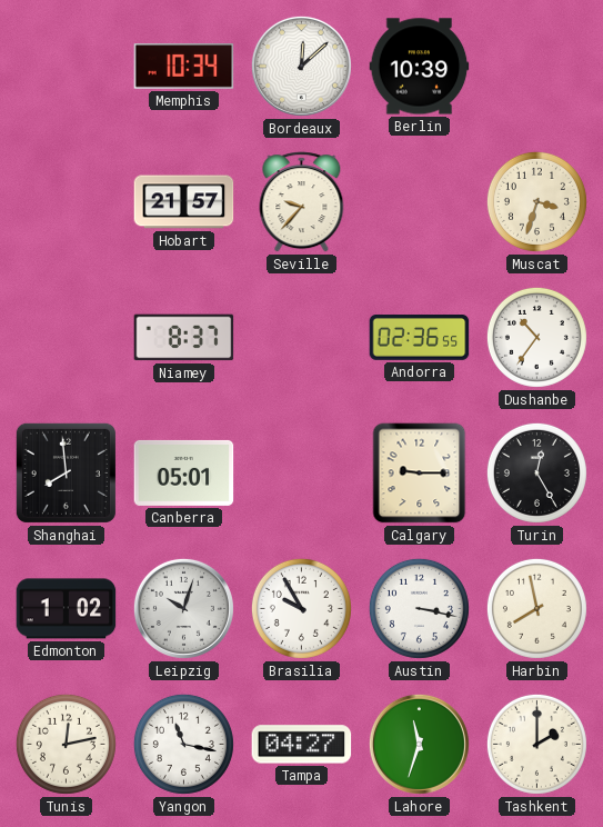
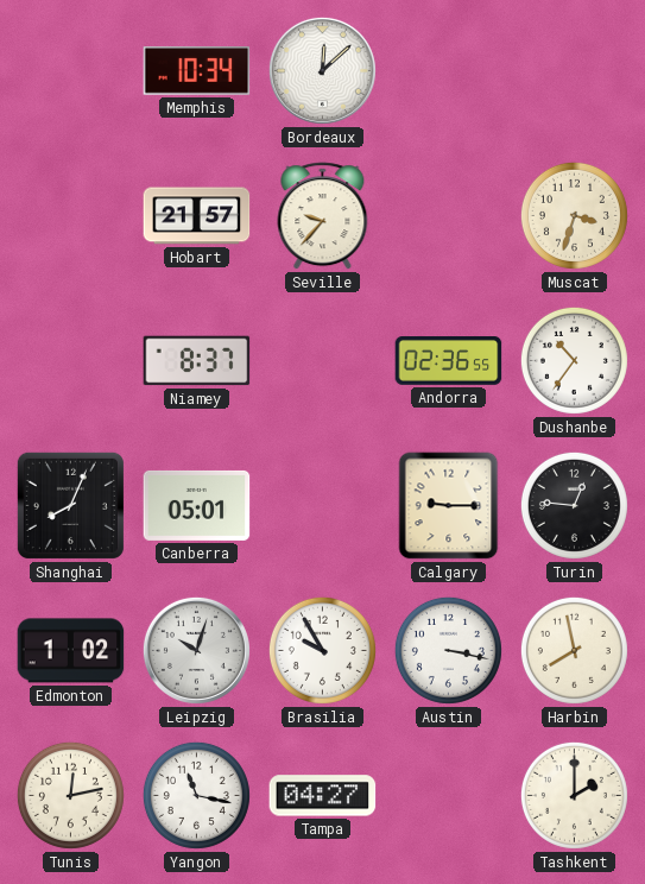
Berlin: 10:39 -> none
Shanghai: 7:59 -> 8:04
Turin: 12:25 -> 12:46
Lahore: 11:33 -> none
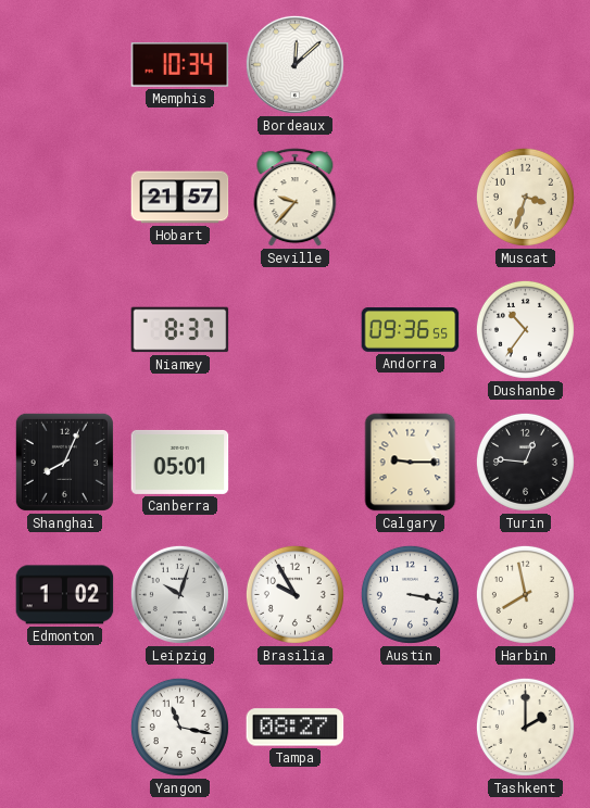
Andorra: 02:36 -> 09:36
Tunis: 12:13 -> none
Tampa: 04:27 -> 08:27
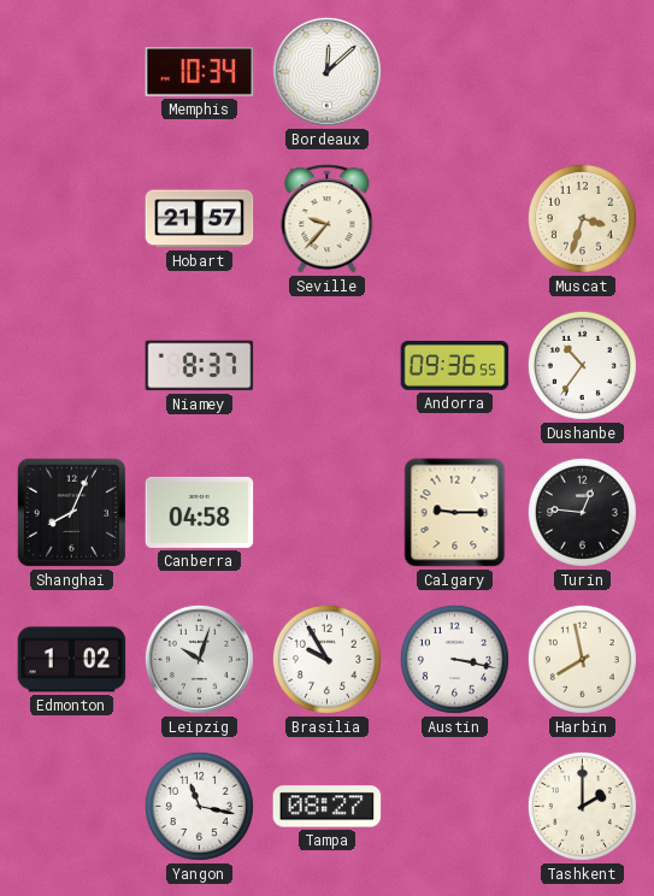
Canberra: 05:01 -> 04:58
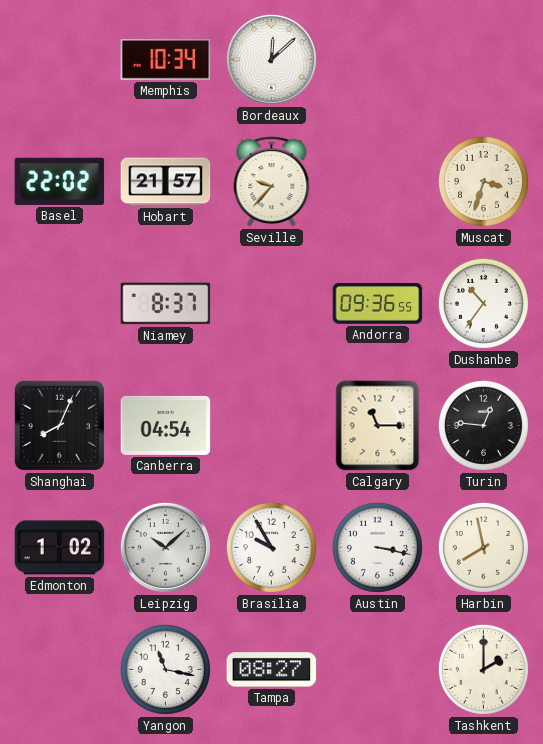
Basel: none -> 22:02
Canberra: 04:58 -> 04:54
Calgary: 9:15 -> 11:15
Leipzig: 10:03 -> 10:08
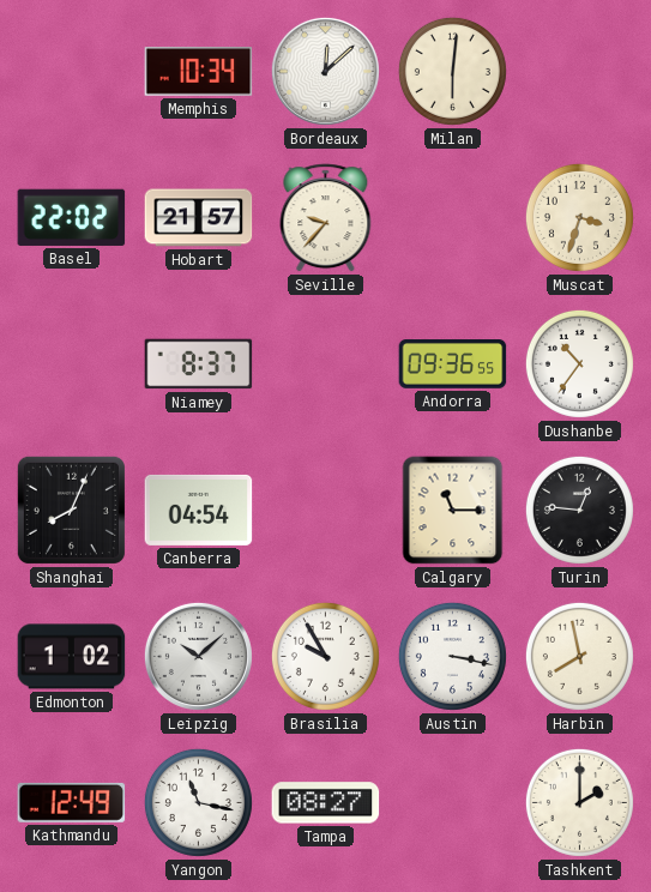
Milan: none -> 6:01
Kathmandu: none -> 12:49
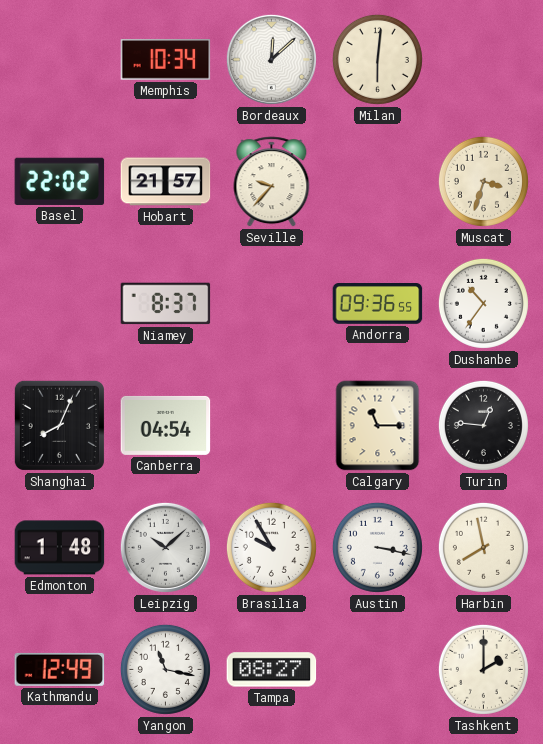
Edmonton: 1:02 -> 1:48
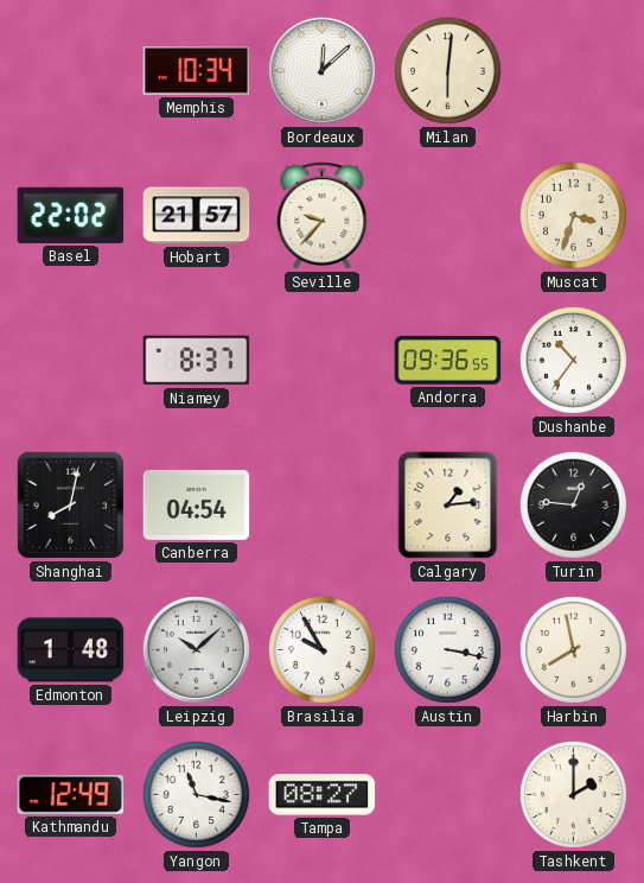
Shanghai: 8:04 -> 8:02
Calgary: 11:15 -> 1:14
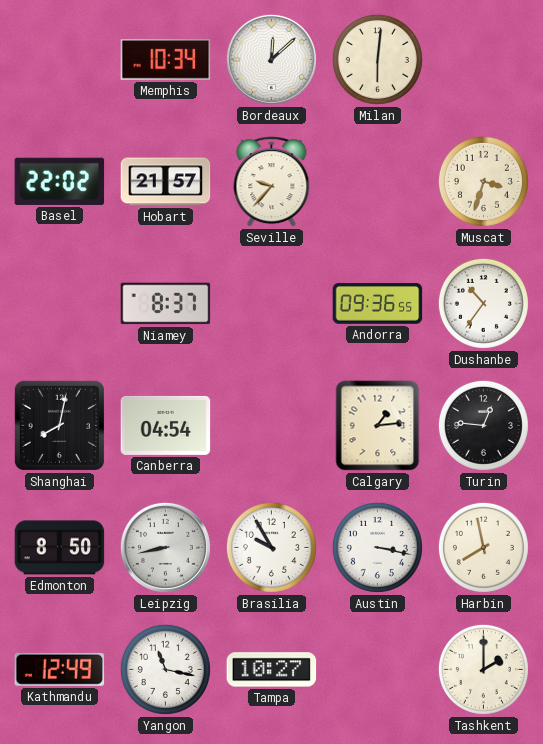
Edmonton: 1:48 -> 8:50
Leipzig: 10:08 -> 8:43
Tampa: 08:27 -> 10:27
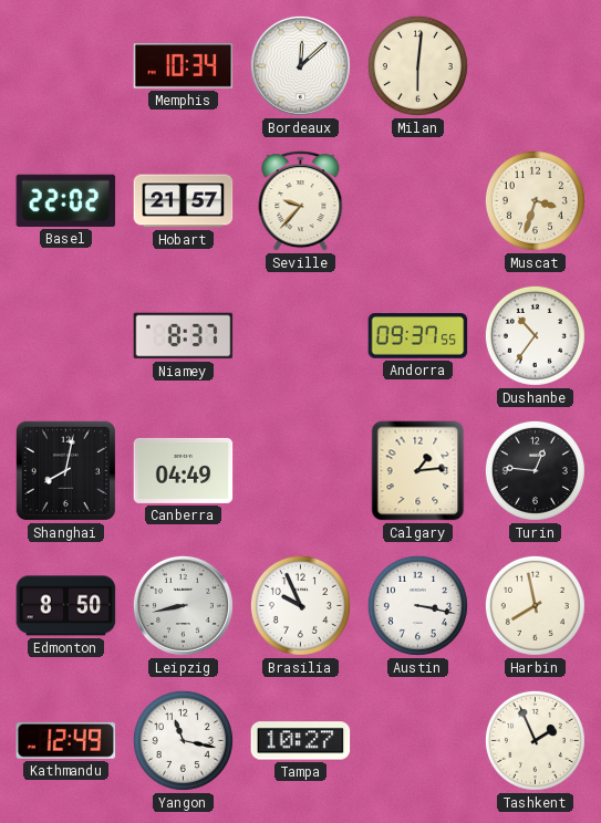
Andorra: 09:36 -> 09:37
Canberra: 04:54 -> 04:49
Brasilia: 9:55 -> 9:56
Tashkent: 2:00 -> 1:56
